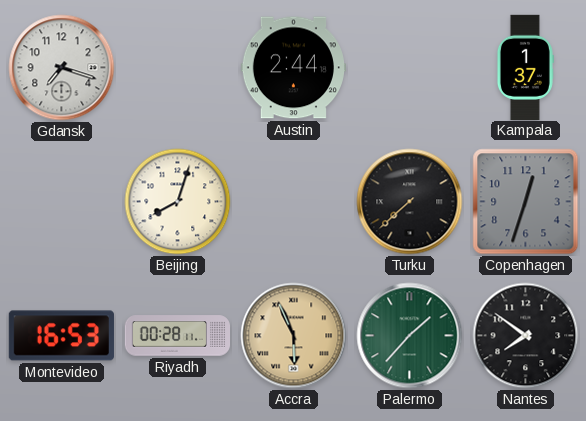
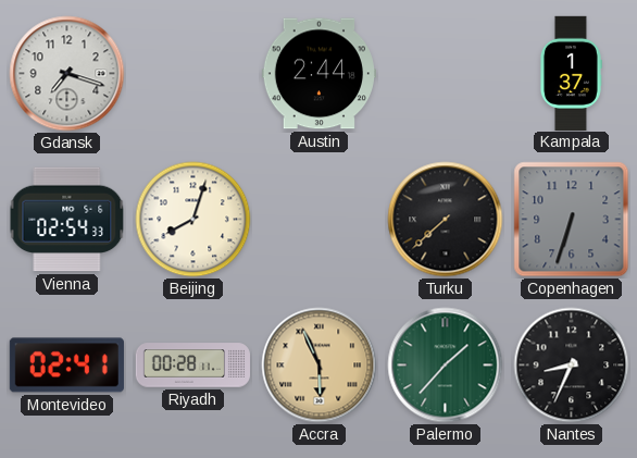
Vienna: none -> 02:54
Copenhagen: 12:33 -> 6:33
Montevideo: 16:53 -> 02:41
Nantes: 7:51 -> 8:34
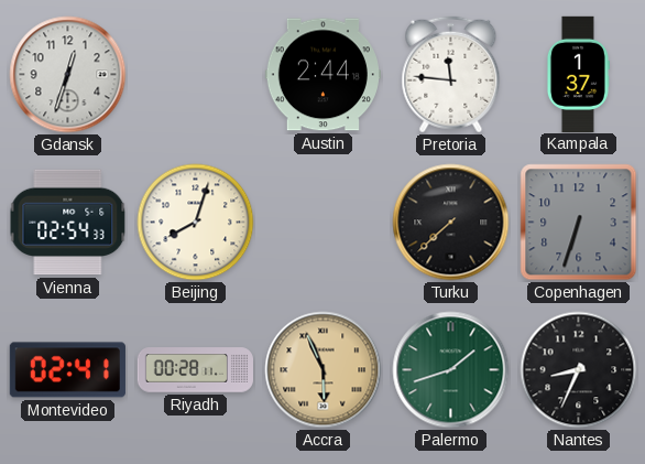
Gdansk: 7:18 -> 12:33
Pretoria: none -> 11:46
Palermo: 1:37 -> 1:42
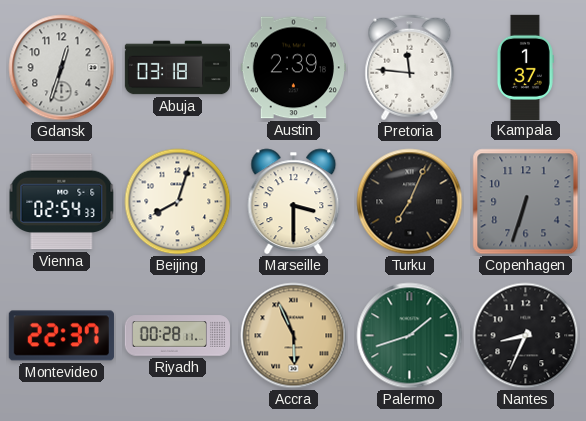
Abuja: none -> 03:18
Austin: 2:44 -> 2:39
Marseille: none -> 3:30
Turku: 7:38 -> 7:04
Montevideo: 02:41 -> 22:37
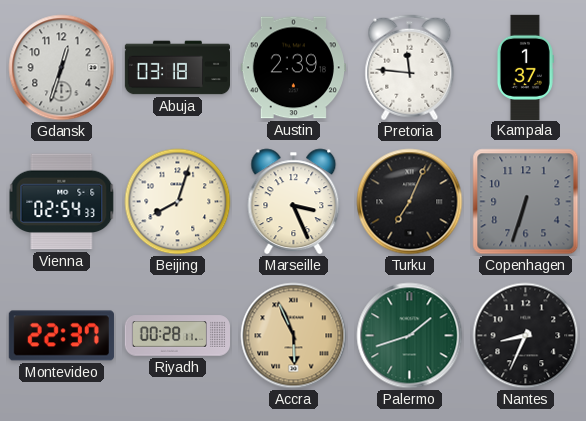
Marseille: 3:30 -> 3:26
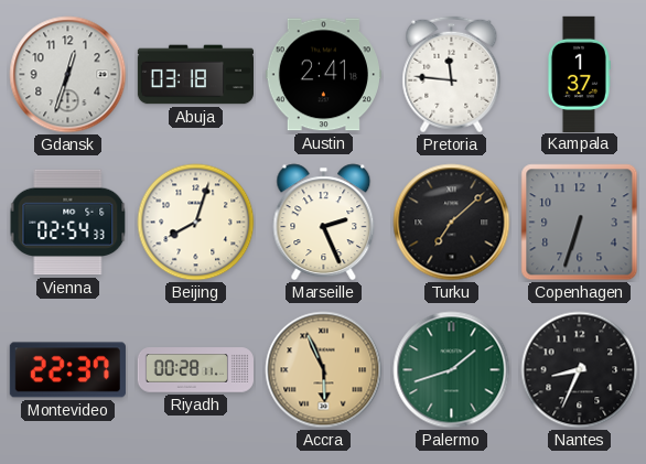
Austin: 2:39 -> 2:41
Marseille: 3:26 -> 2:26
Turku: 7:04 -> 7:08
